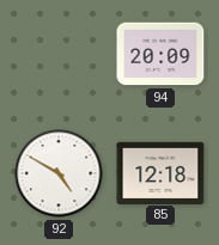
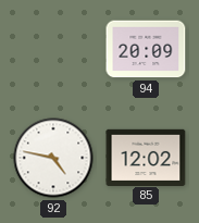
92: 4:50 -> 4:47
85: 12:18 -> 12:02
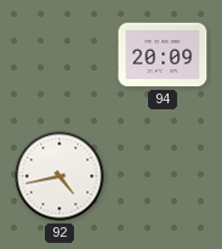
92: 4:47 -> 4:43
85: 12:02 -> none
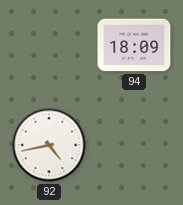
94: 20:09 -> 18:09
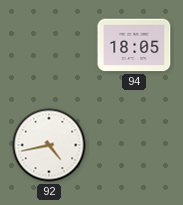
94: 18:09 -> 18:05
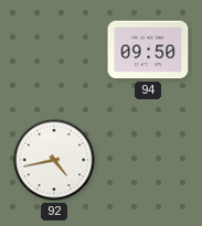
94: 18:05 -> 09:50
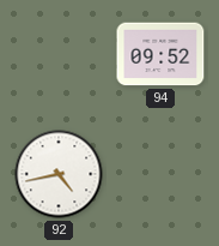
94: 09:50 -> 09:52
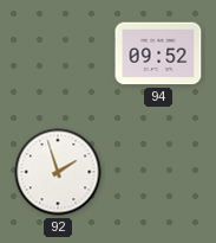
92: 4:43 -> 1:57
